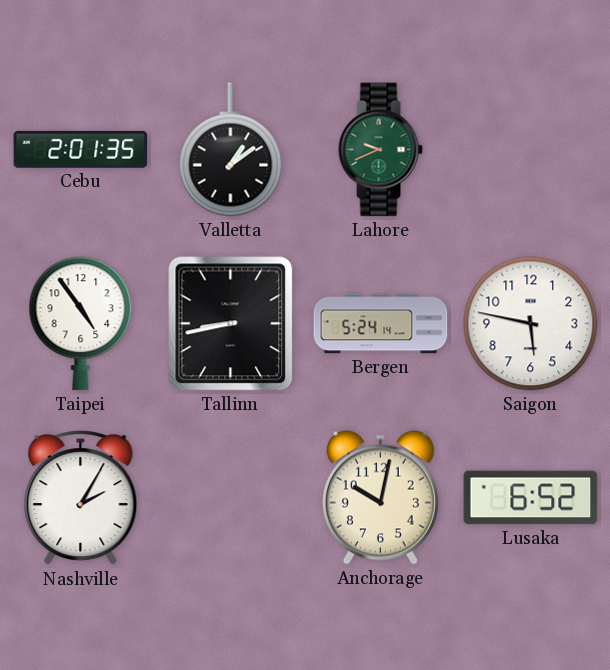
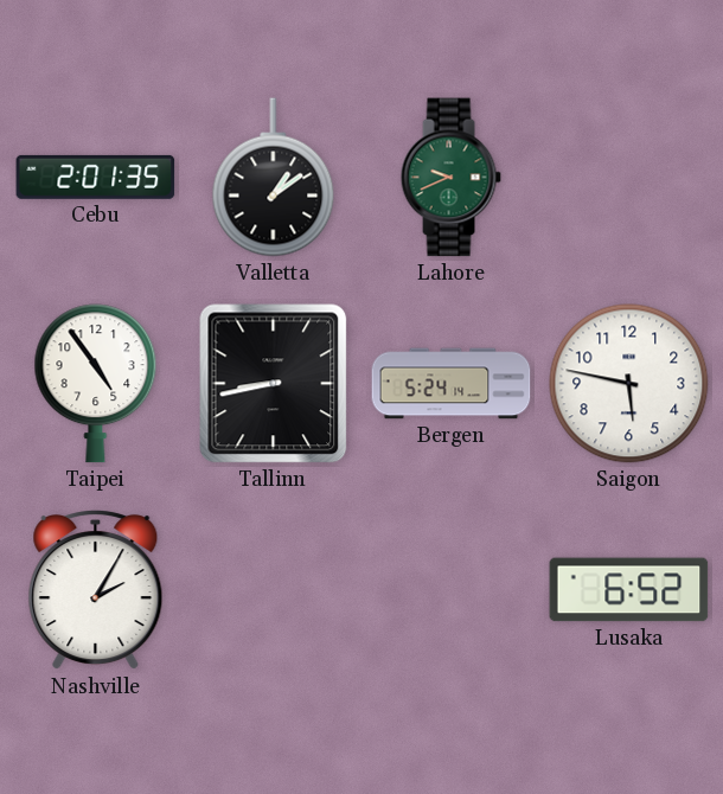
Anchorage: 10:02 -> none
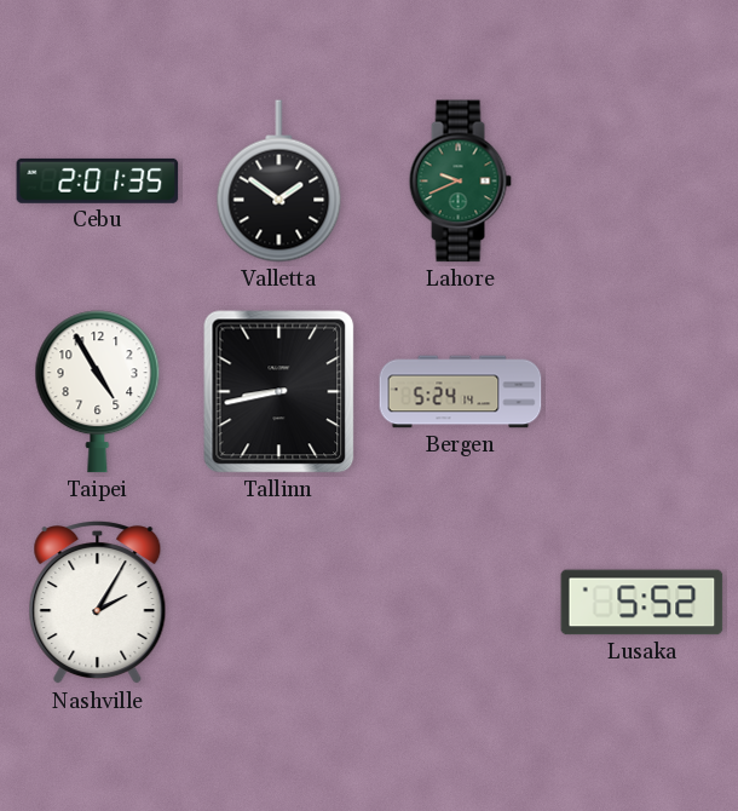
Valletta: 1:09 -> 1:51
Taipei: 4:54 -> 4:55
Saigon: 5:47 -> none
Lusaka: 6:52 -> 5:52
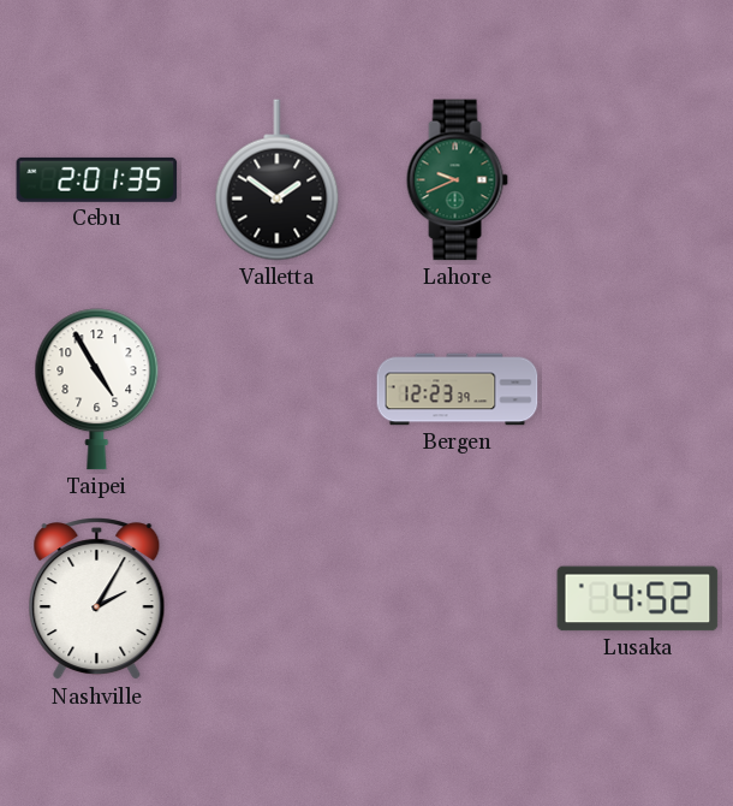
Tallinn: 8:43 -> none
Bergen: 5:24 -> 12:23
Lusaka: 5:52 -> 4:52
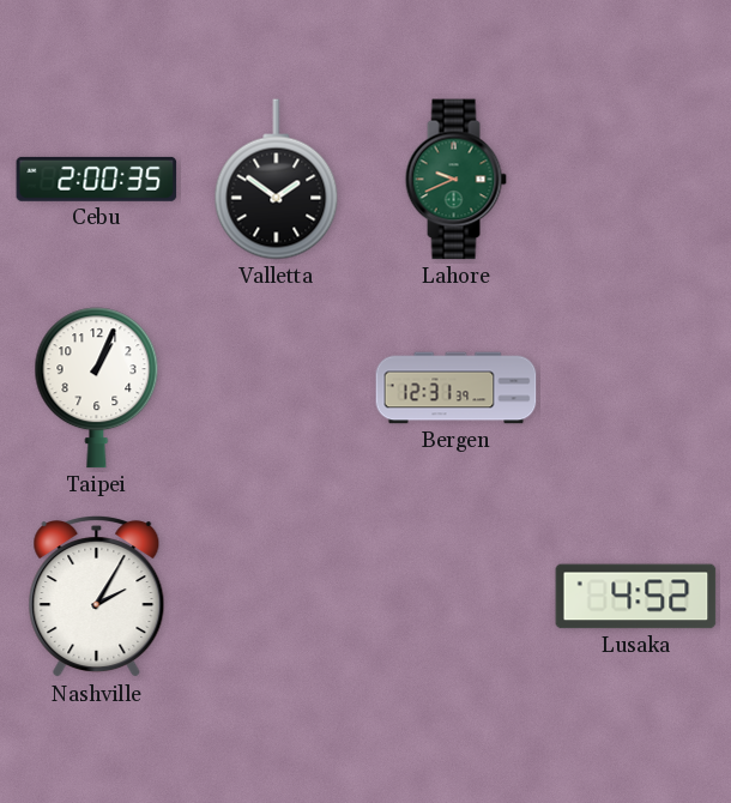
Cebu: 2:01 -> 2:00
Taipei: 4:55 -> 1:04
Bergen: 12:23 -> 12:31
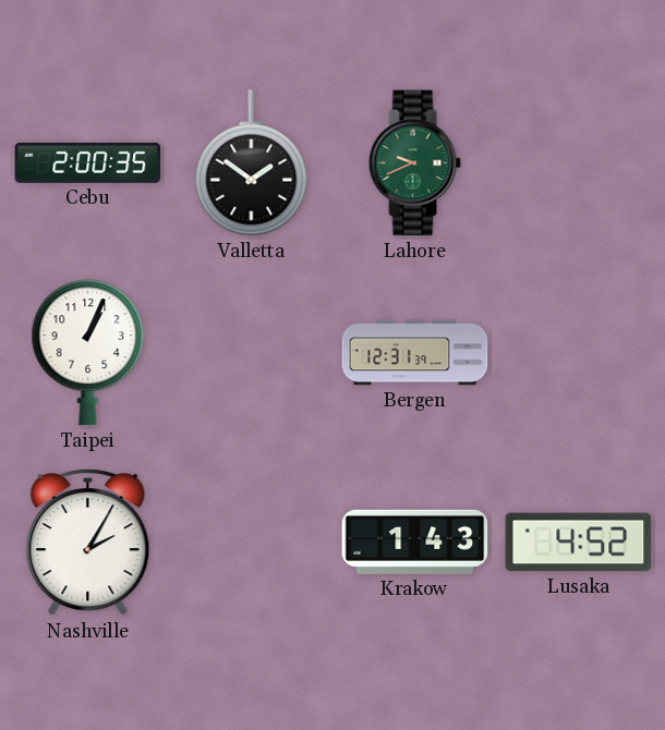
Krakow: none -> 1:43
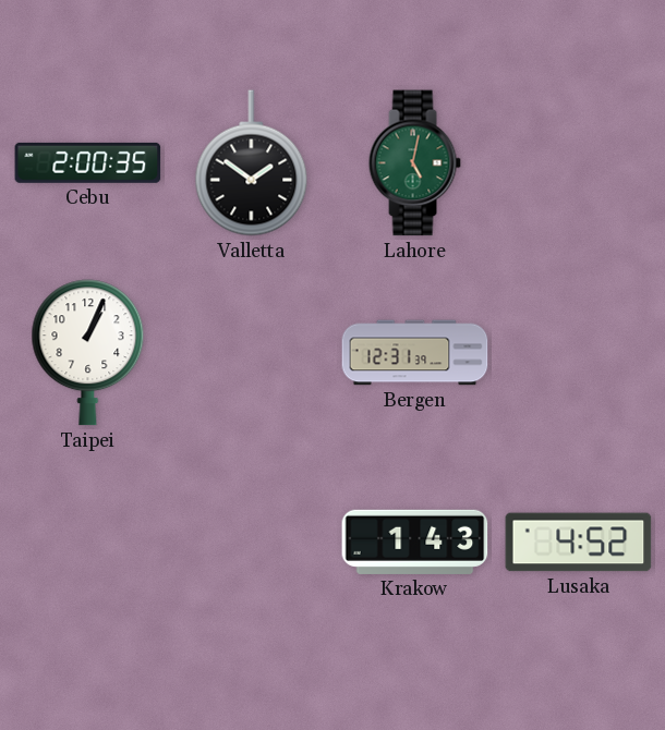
Lahore: 9:41 -> 5:02
Nashville: 2:05 -> none
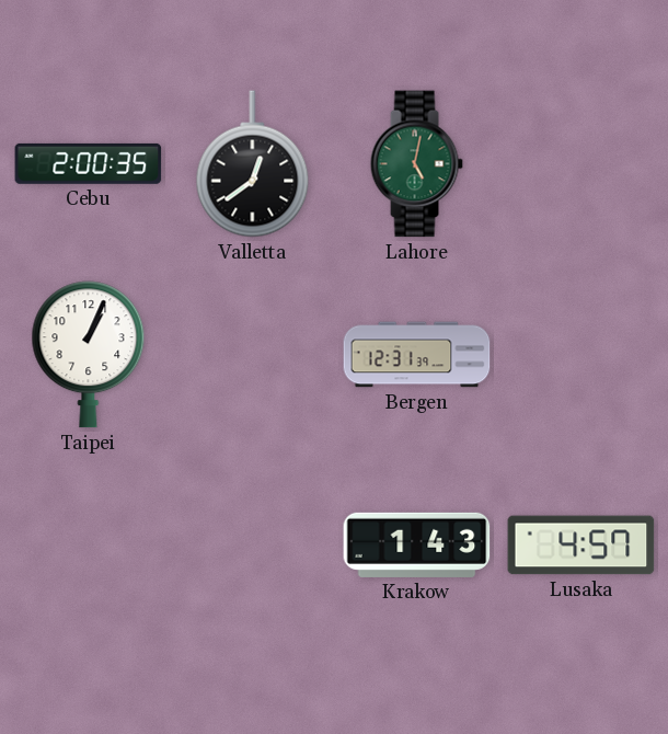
Valletta: 1:51 -> 12:39
Lusaka: 4:52 -> 4:57
